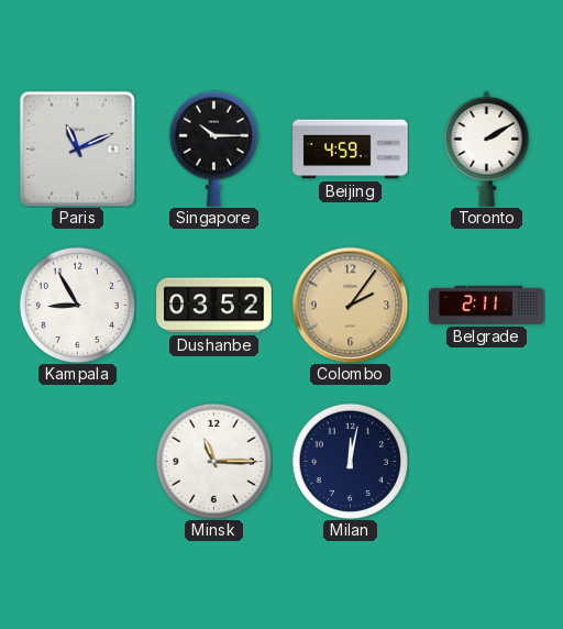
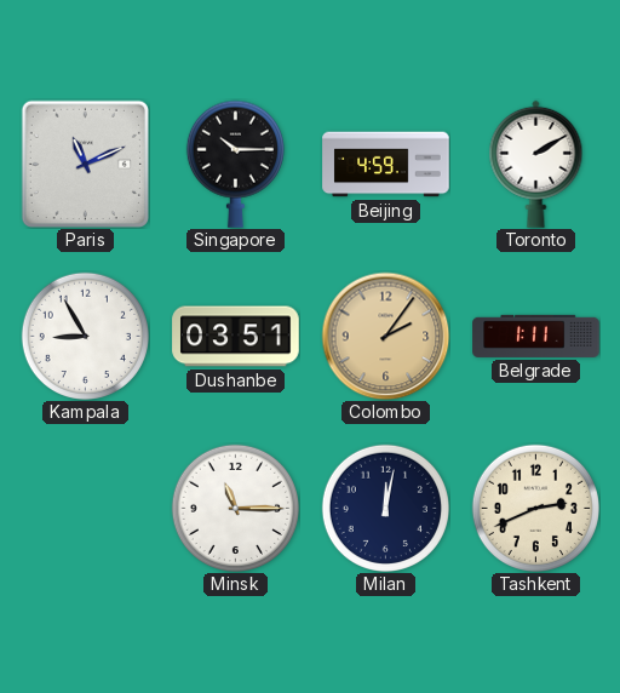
Dushanbe: 03:52 -> 03:51
Belgrade: 2:11 -> 1:11
Tashkent: none -> 2:41
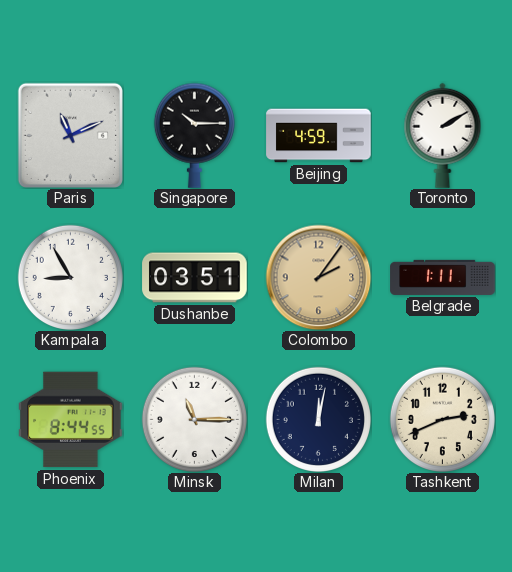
Phoenix: none -> 8:44
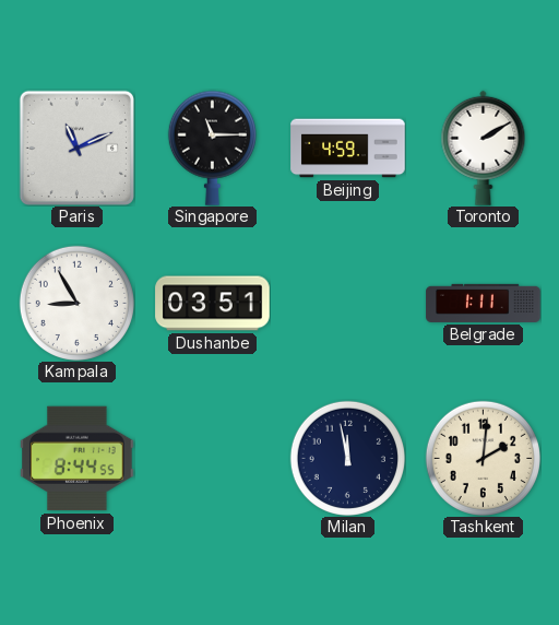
Singapore: 10:15 -> 11:15
Colombo: 2:06 -> none
Minsk: 11:15 -> none
Milan: 12:02 -> 11:58
Tashkent: 2:41 -> 2:01
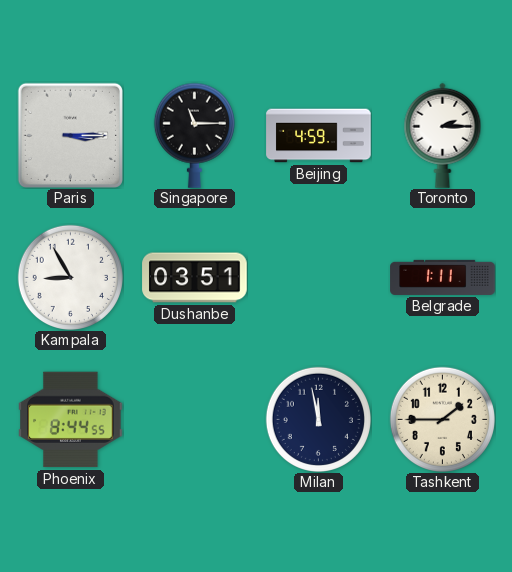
Paris: 11:11 -> 3:15
Toronto: 2:10 -> 2:15
Tashkent: 2:01 -> 1:45
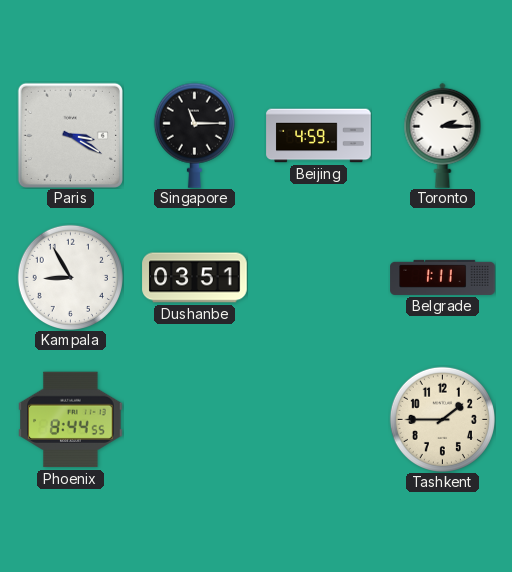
Paris: 3:15 -> 3:20
Milan: 11:58 -> none
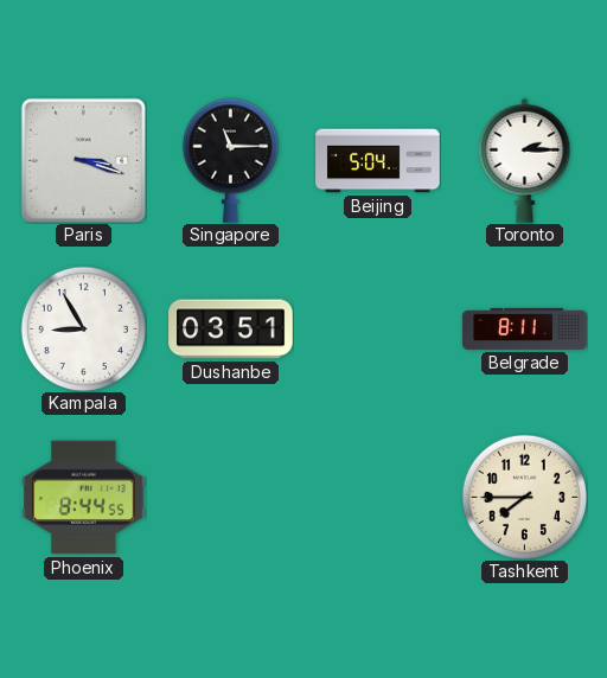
Paris: 3:20 -> 3:18
Beijing: 4:59 -> 5:04
Belgrade: 1:11 -> 8:11
Tashkent: 1:45 -> 7:45
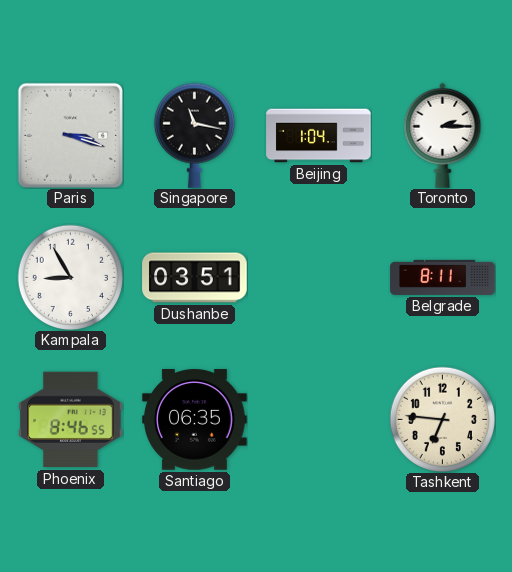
Singapore: 11:15 -> 11:17
Beijing: 5:04 -> 1:04
Phoenix: 8:44 -> 8:46
Santiago: none -> 06:35
Tashkent: 7:45 -> 6:46
